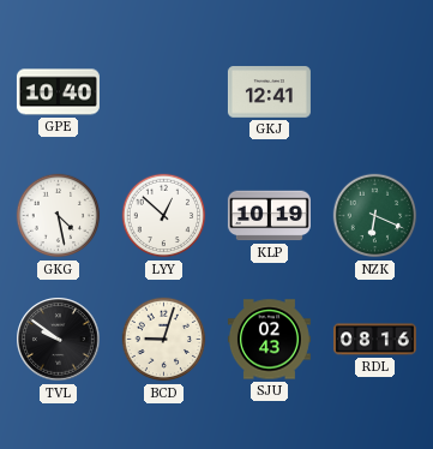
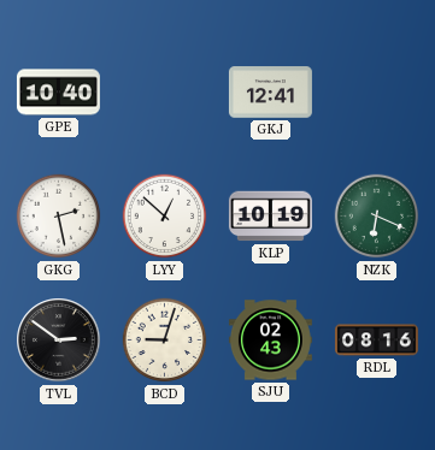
GKG: 4:28 -> 2:28
TVL: 9:51 -> 2:51
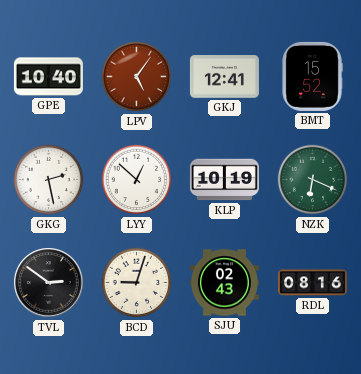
LPV: none -> 5:06
BMT: none -> 15:52
